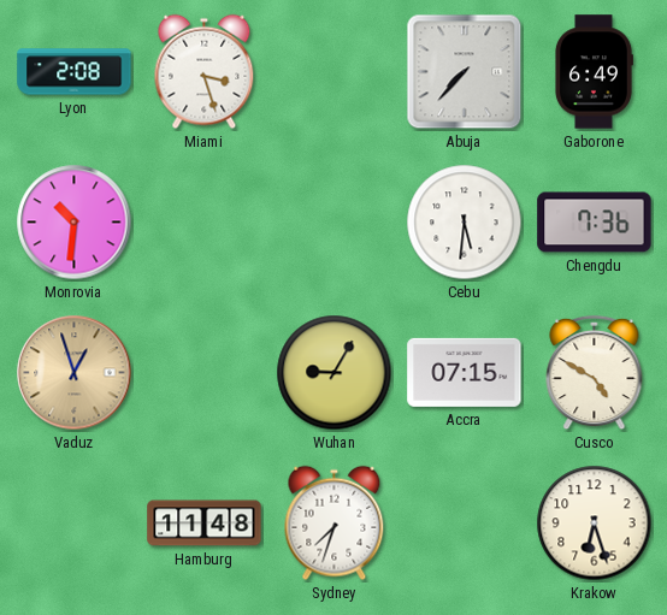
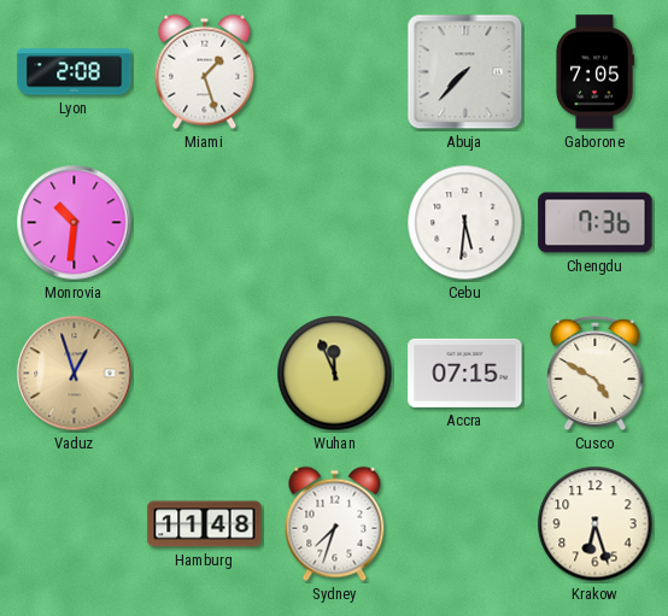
Miami: 3:27 -> 1:27
Gaborone: 6:49 -> 7:05
Wuhan: 9:05 -> 11:56
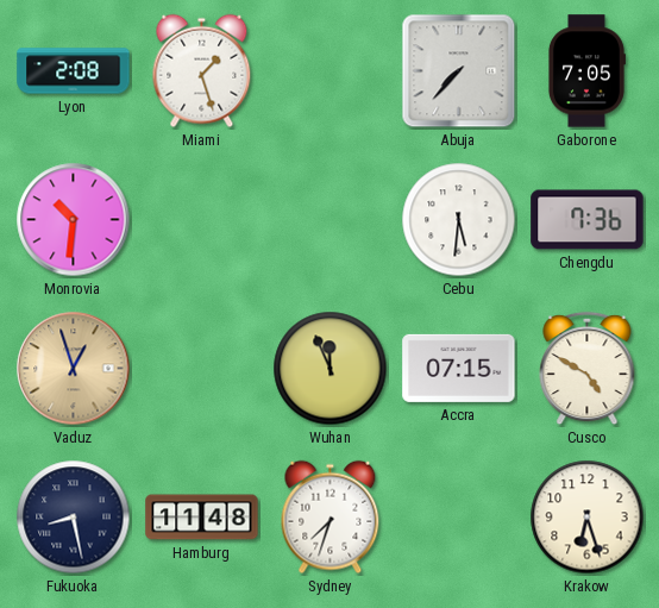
Fukuoka: none -> 8:28
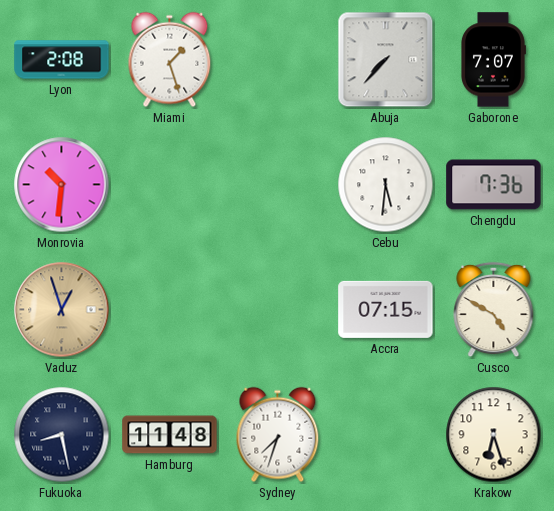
Gaborone: 7:05 -> 7:07
Wuhan: 11:56 -> none
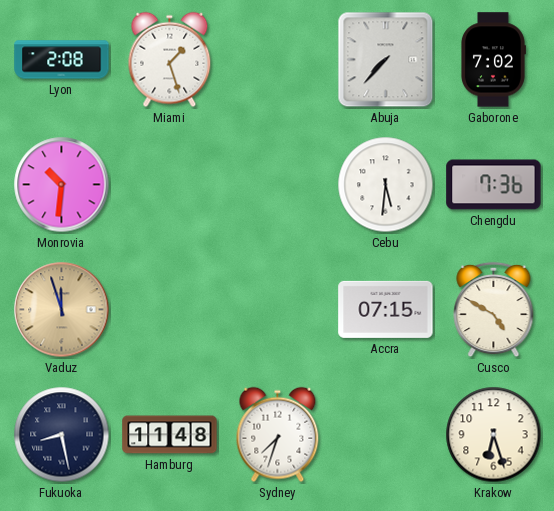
Gaborone: 7:07 -> 7:02
Vaduz: 12:57 -> 11:57
